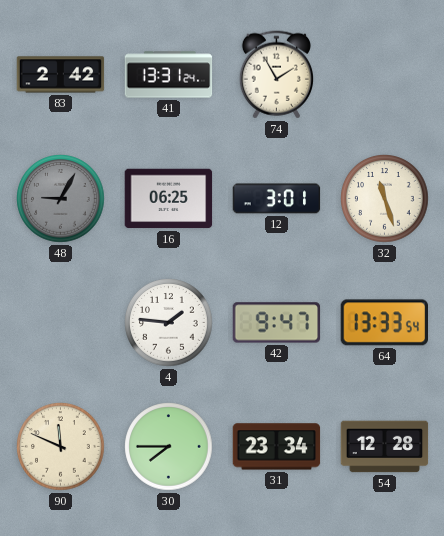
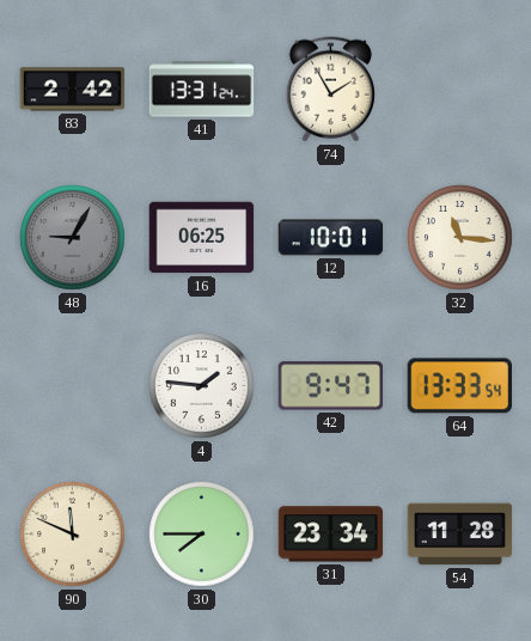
12: 3:01 -> 10:01
32: 11:27 -> 11:16
54: 12:28 -> 11:28
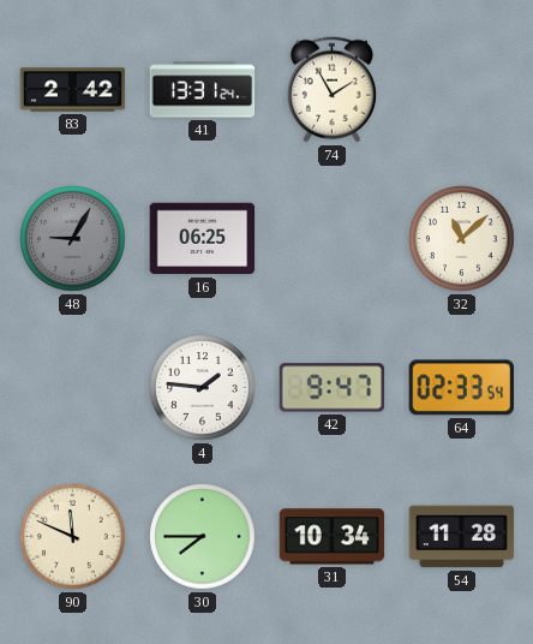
12: 10:01 -> none
32: 11:16 -> 11:08
64: 13:33 -> 02:33
31: 23:34 -> 10:34
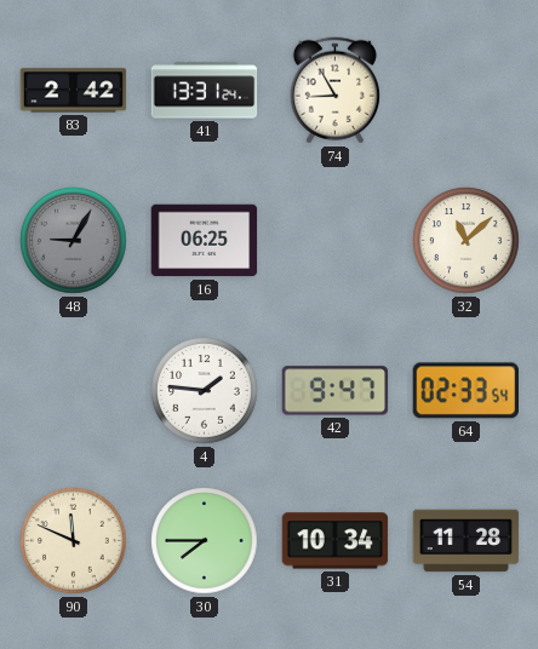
74: 1:55 -> 8:55
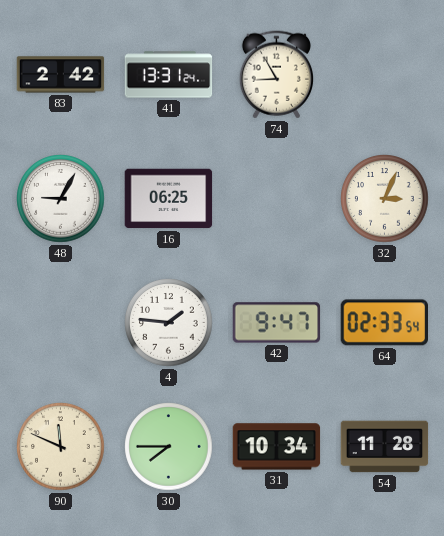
48 dial: grey -> white
32: 11:08 -> 3:04
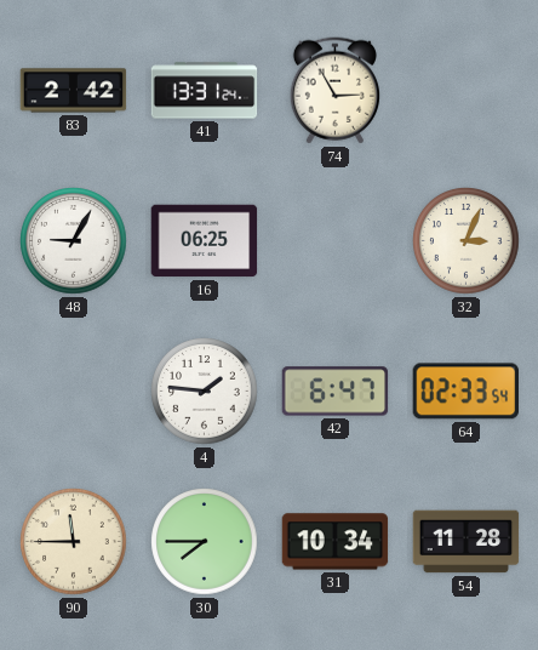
74: 8:55 -> 2:55
42: 9:47 -> 6:47
90: 11:49 -> 11:45
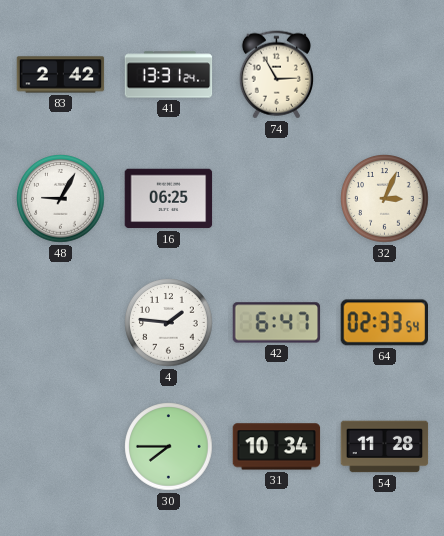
90: 11:45 -> none
